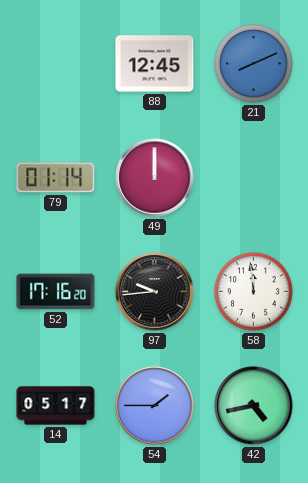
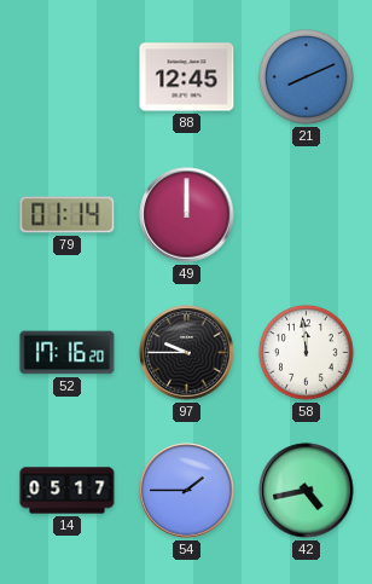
97: 9:44 -> 9:45
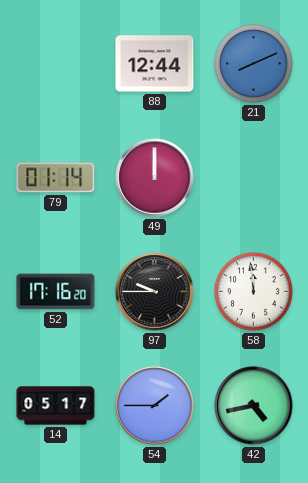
88: 12:45 -> 12:44
